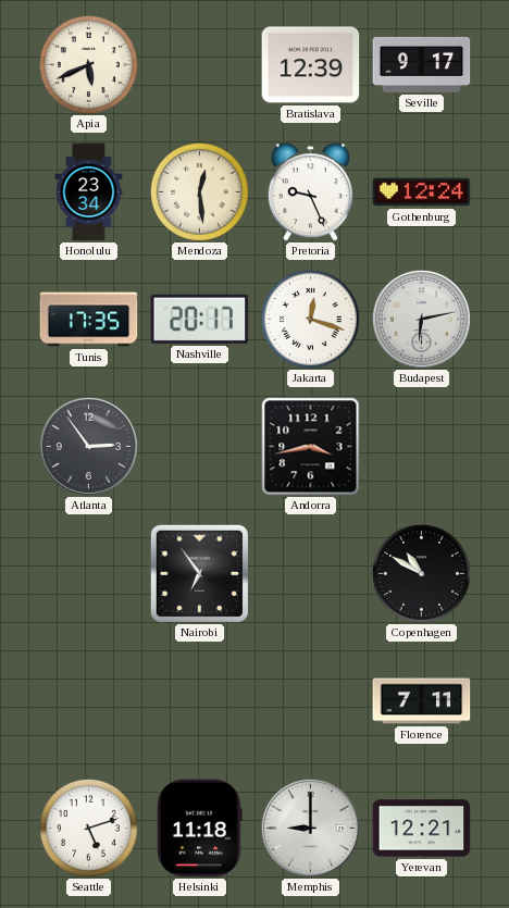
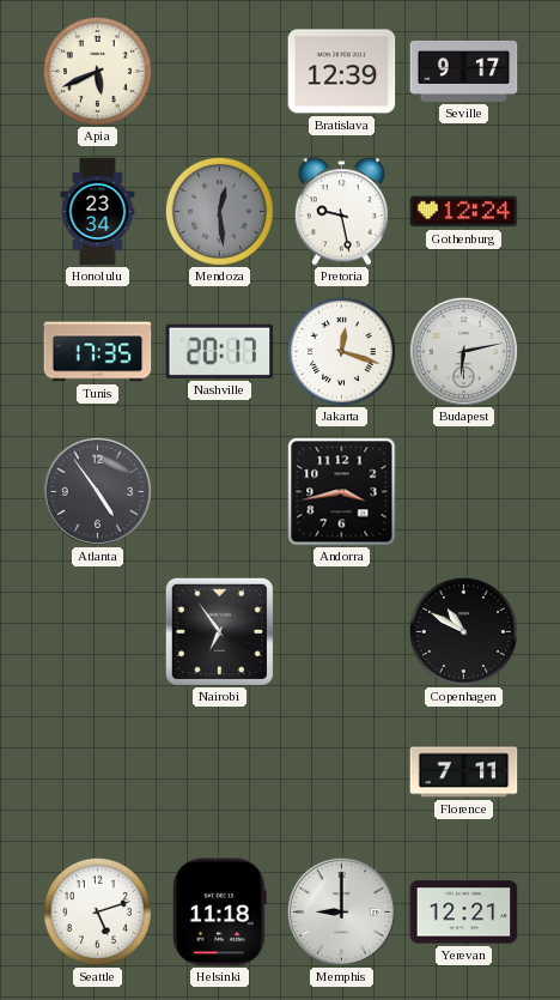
Mendoza dial: cream -> grey
Pretoria: 9:26 -> 9:28
Atlanta: 2:54 -> 4:54
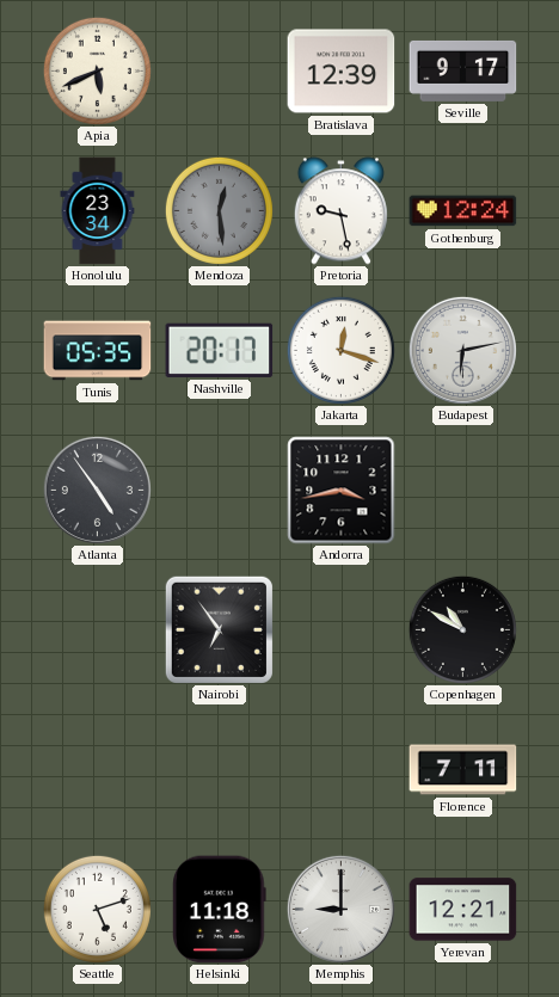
Tunis: 17:35 -> 05:35
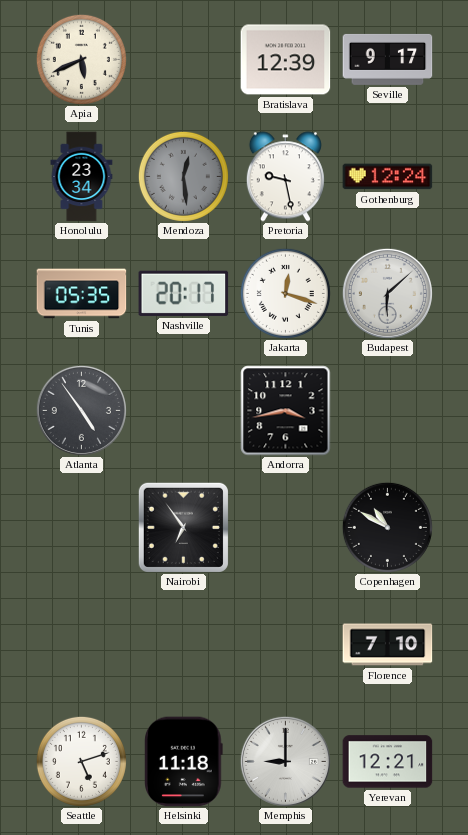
Budapest: 6:13 -> 6:08
Florence: 7:11 -> 7:10
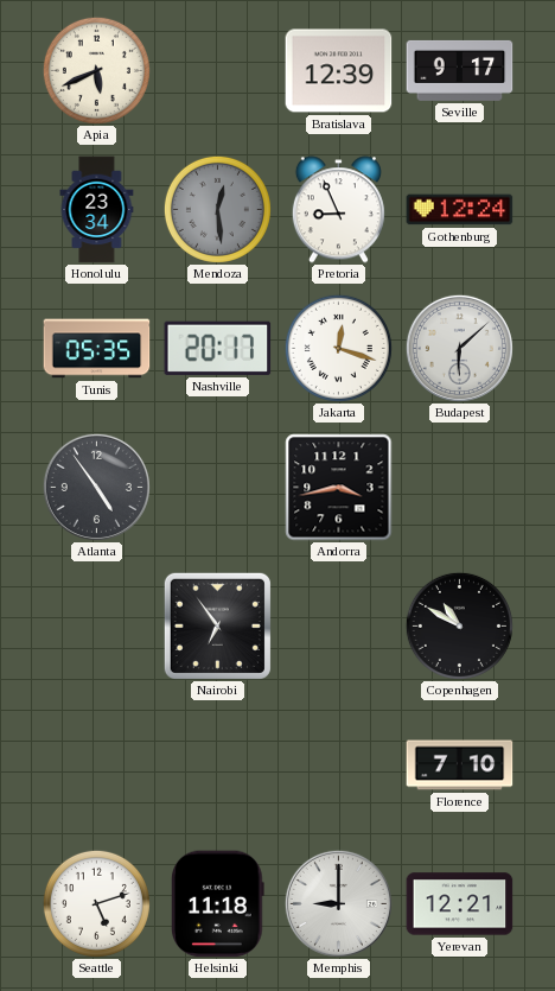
Pretoria: 9:28 -> 8:56
